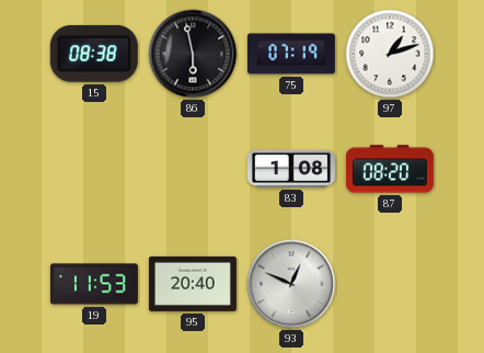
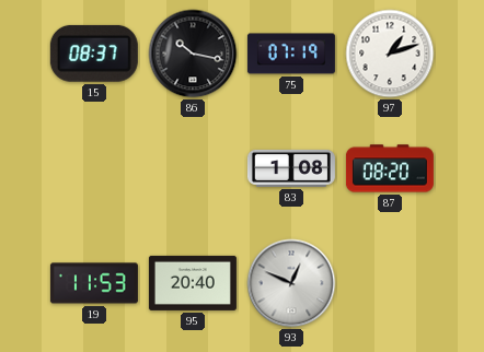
15: 08:38 -> 08:37
86: 5:58 -> 10:17
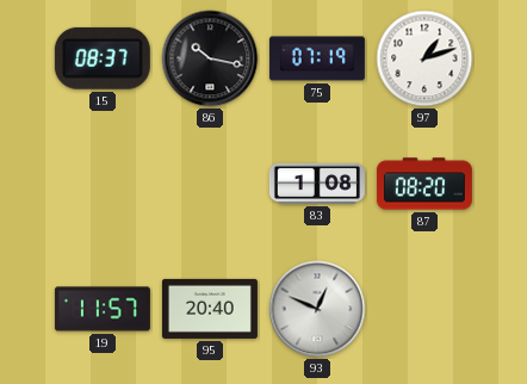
19: 11:53 -> 11:57
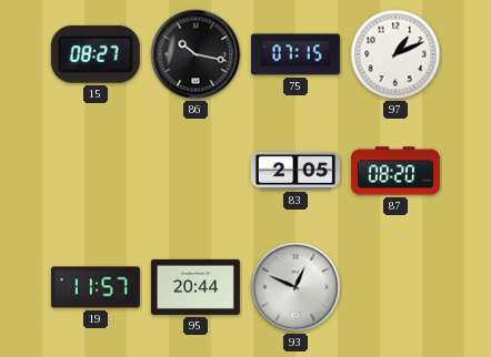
15: 08:37 -> 08:27
75: 07:19 -> 07:15
97: 1:12 -> 1:11
83: 1:08 -> 2:05
95: 20:40 -> 20:44
